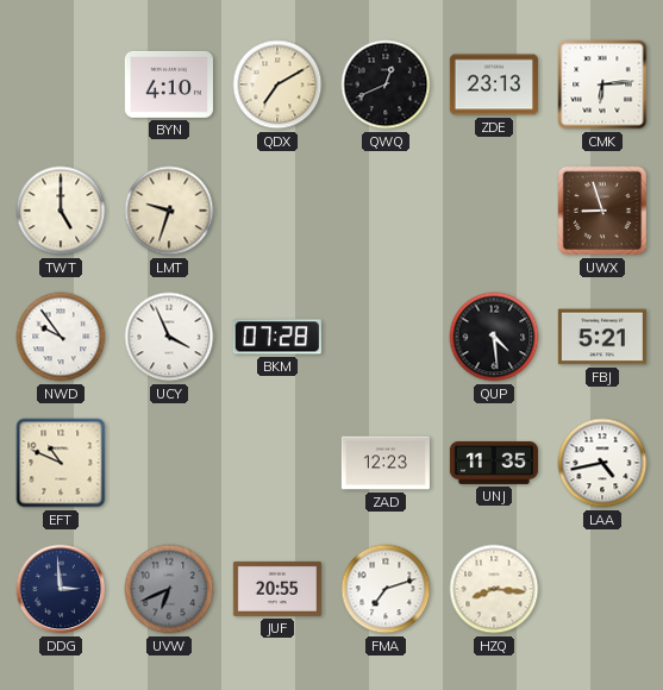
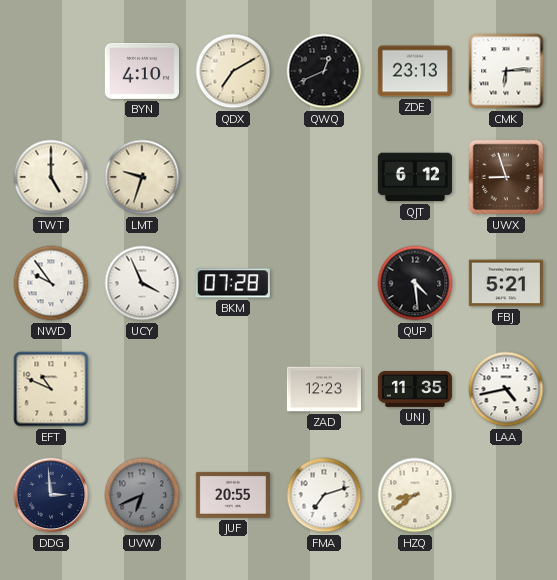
QJT: none -> 6:12
HZQ: 8:16 -> 8:39
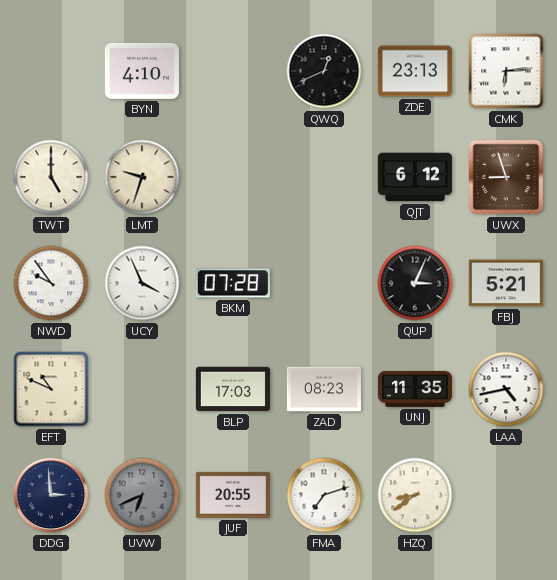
QDX: 7:10 -> none
QUP: 4:29 -> 3:04
BLP: none -> 17:03
ZAD: 12:23 -> 08:23
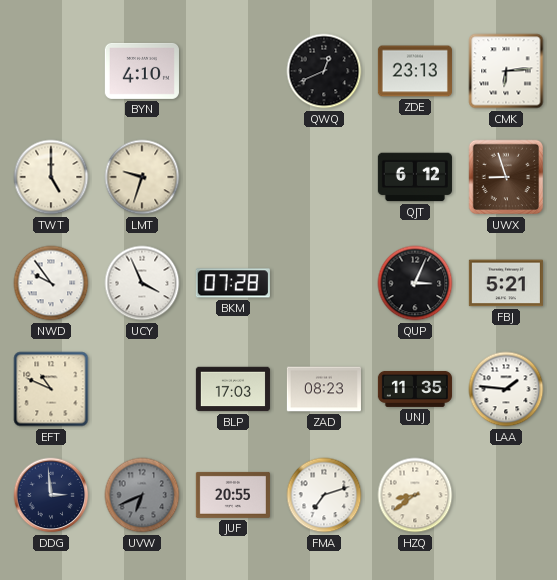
LAA: 4:43 -> 1:46
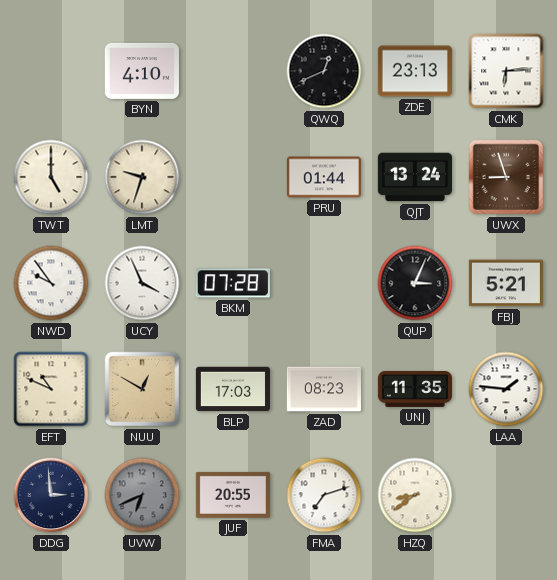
PRU: none -> 01:44
QJT: 6:12 -> 13:24
NUU: none -> 12:50
